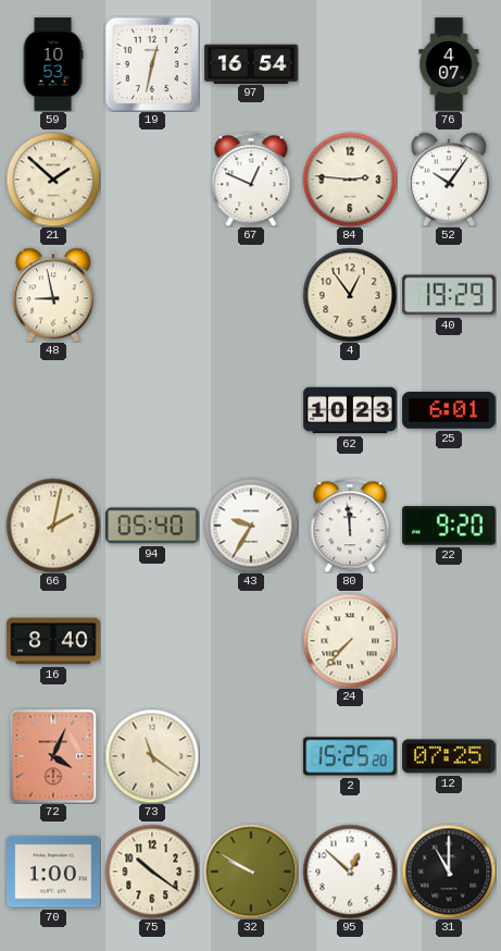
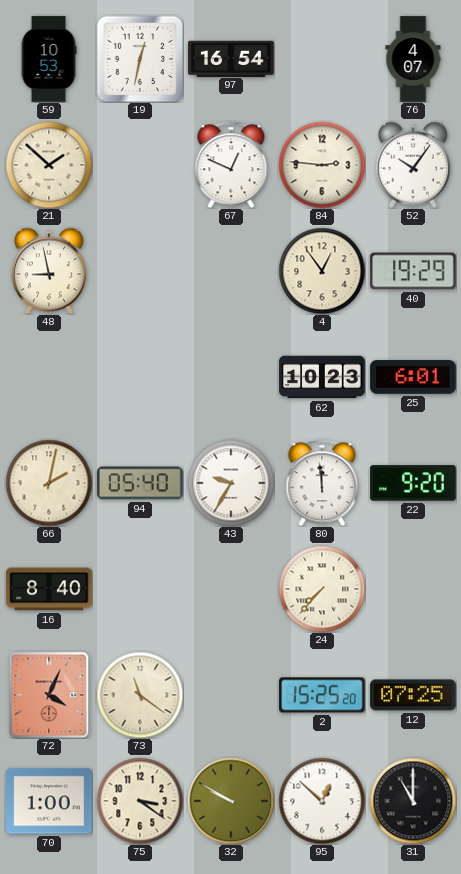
75: 10:21 -> 3:21
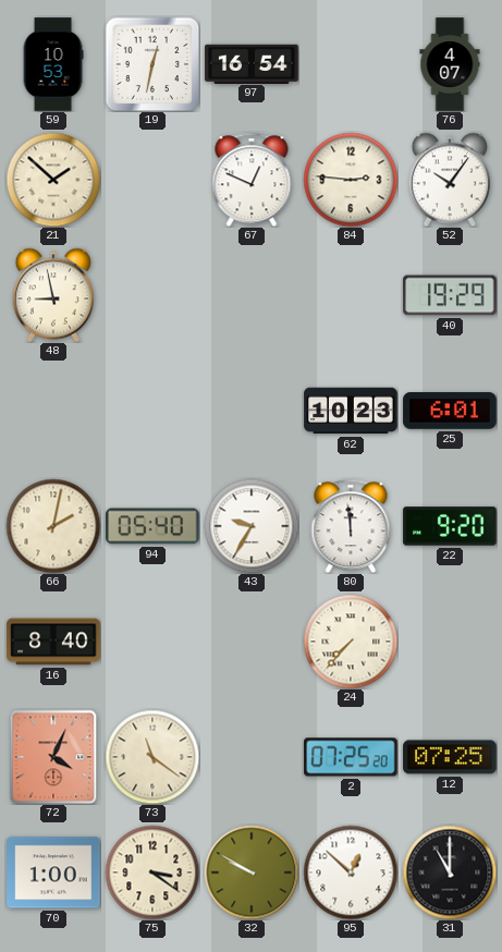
4: 12:54 -> none
2: 15:25 -> 07:25
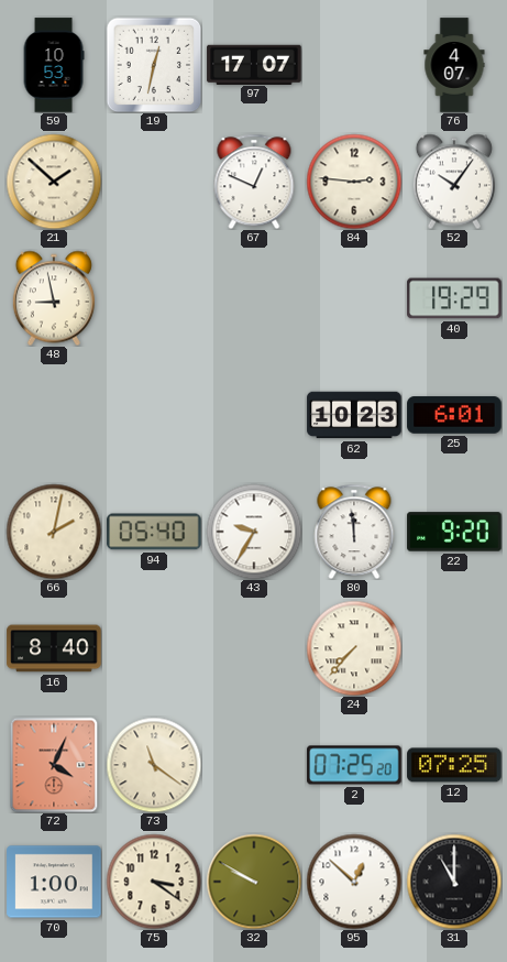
97: 16:54 -> 17:07
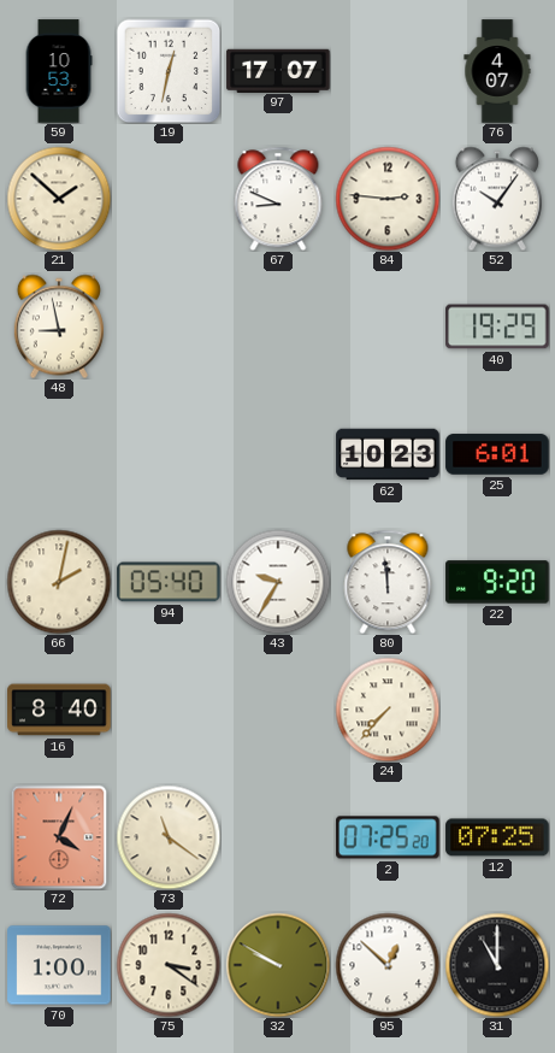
67: 12:49 -> 8:49
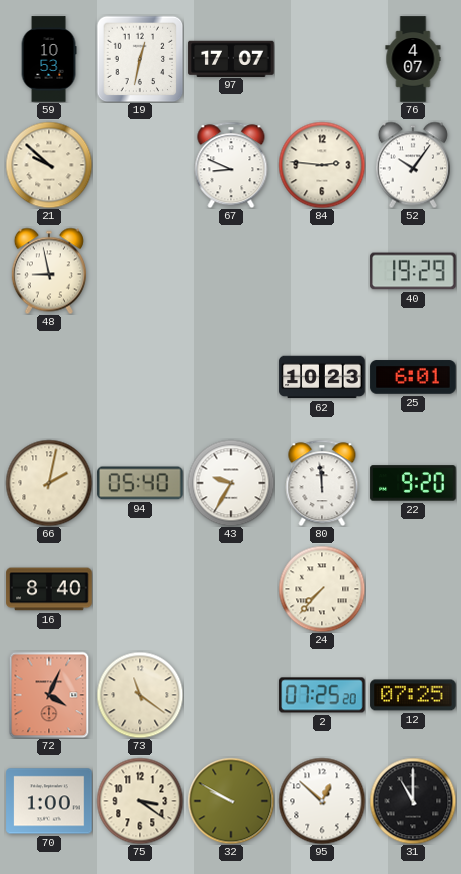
21: 1:52 -> 9:52
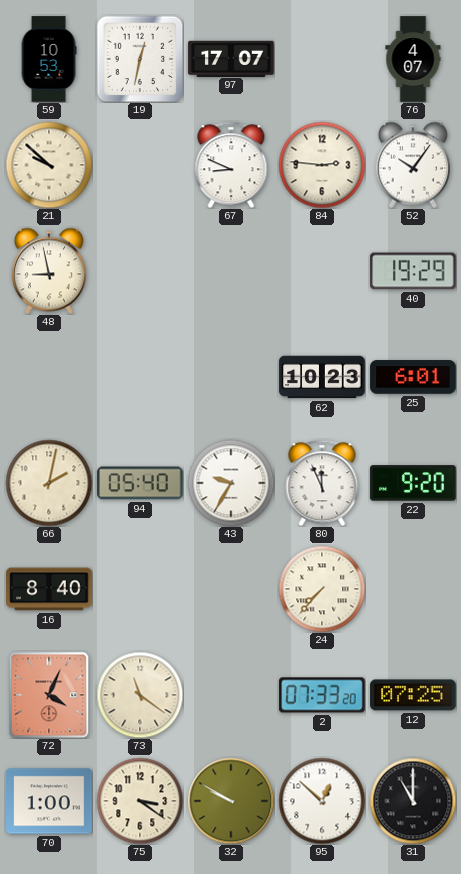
80: 11:59 -> 11:56
2: 07:25 -> 07:33
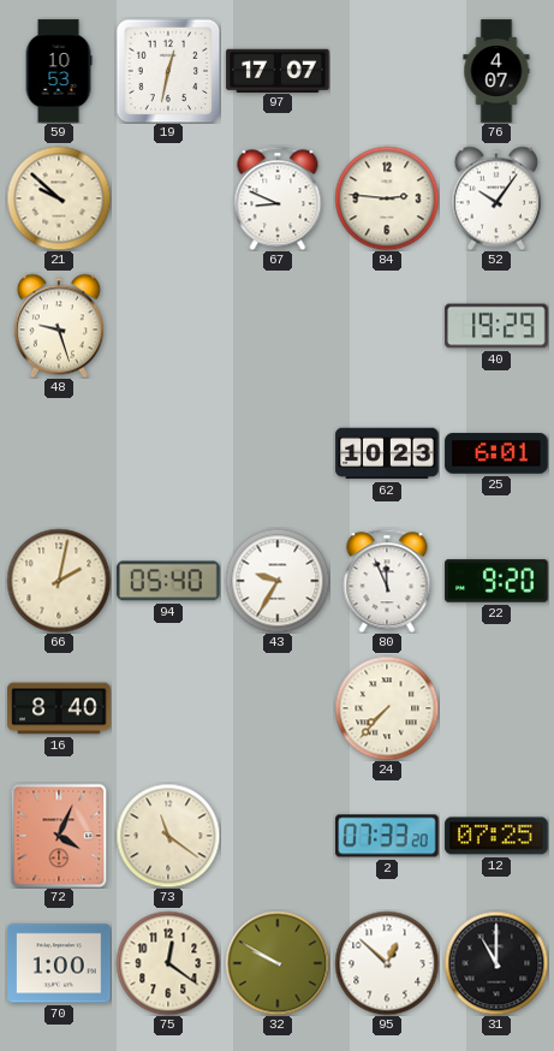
48: 8:58 -> 9:27
75: 3:21 -> 12:21
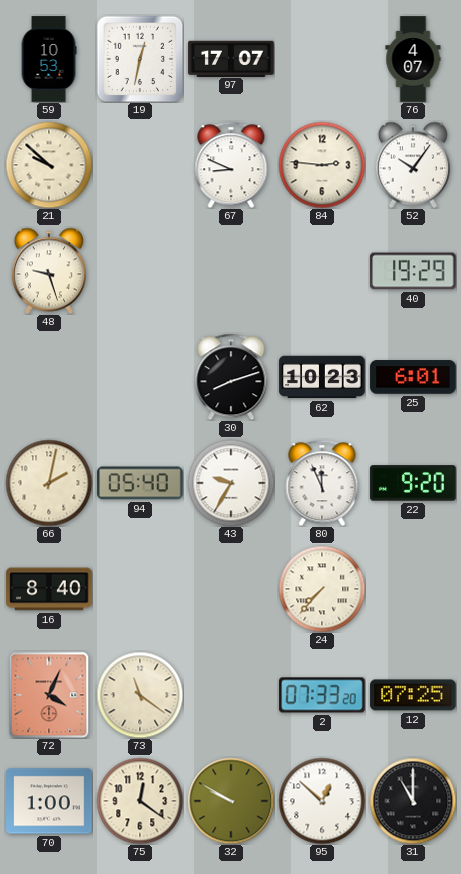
30: none -> 8:12
